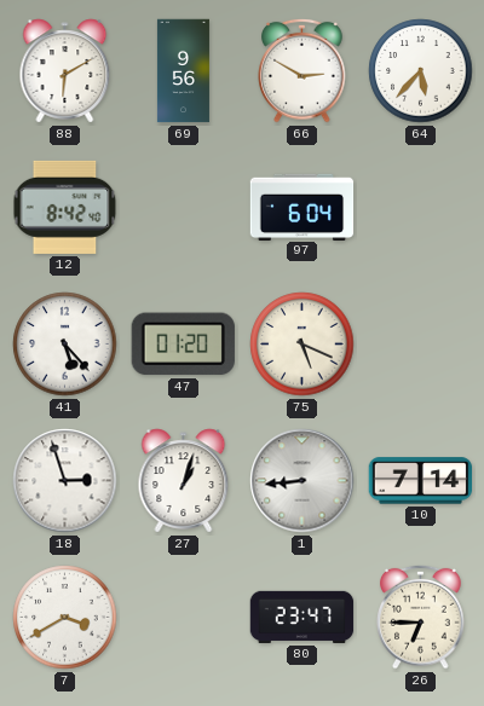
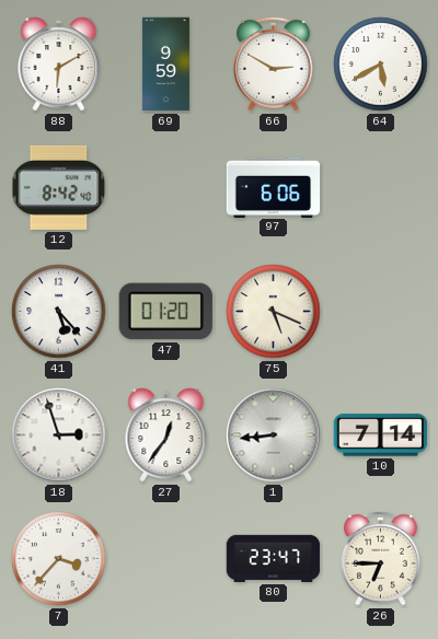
69: 9:56 -> 9:59
64: 5:37 -> 5:40
97: 6:04 -> 6:06
27: 1:03 -> 12:36
7: 3:40 -> 3:37
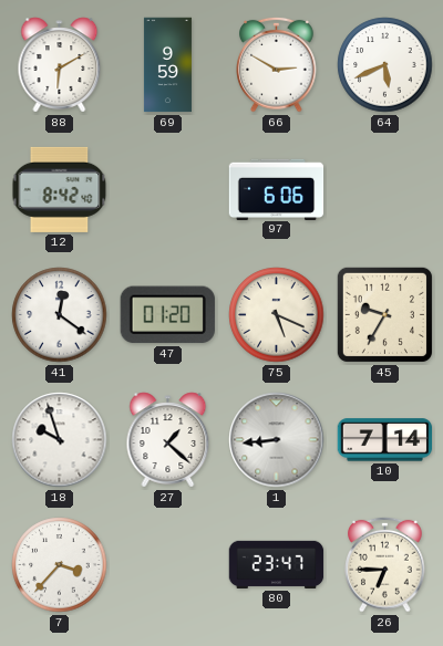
64: 5:40 -> 5:41
41: 5:23 -> 12:21
45: none -> 9:35
18: 2:57 -> 9:57
27: 12:36 -> 1:22
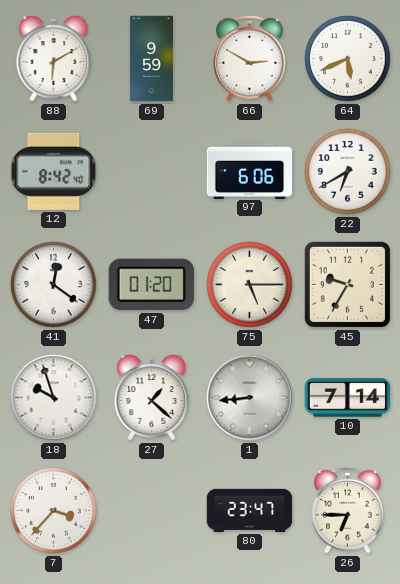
22: none -> 6:40
75: 5:19 -> 5:15
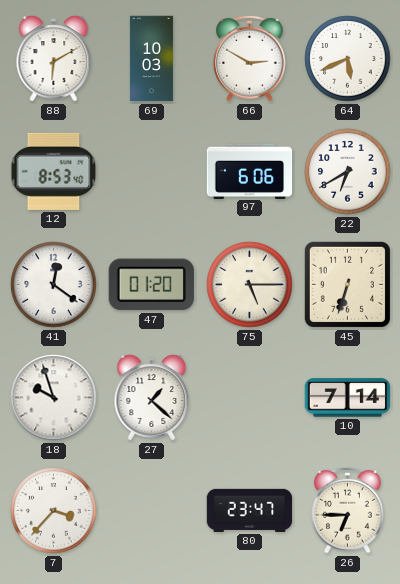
69: 9:59 -> 10:03
12: 8:42 -> 8:53
45: 9:35 -> 6:33
1: 8:44 -> none
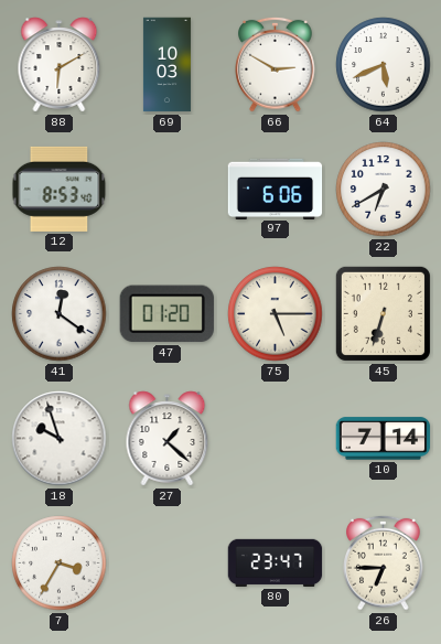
7: 3:37 -> 3:35
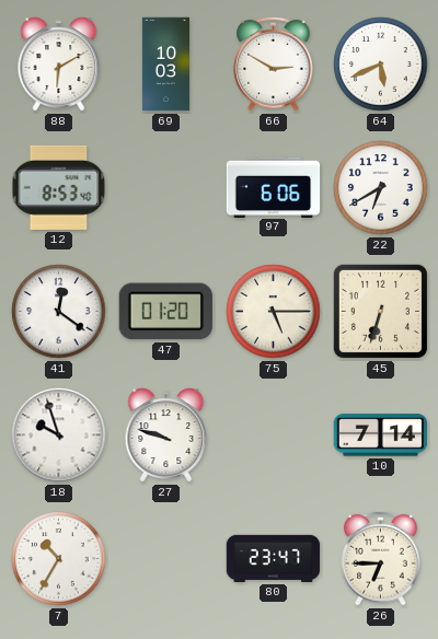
27: 1:22 -> 9:48
7: 3:35 -> 10:35
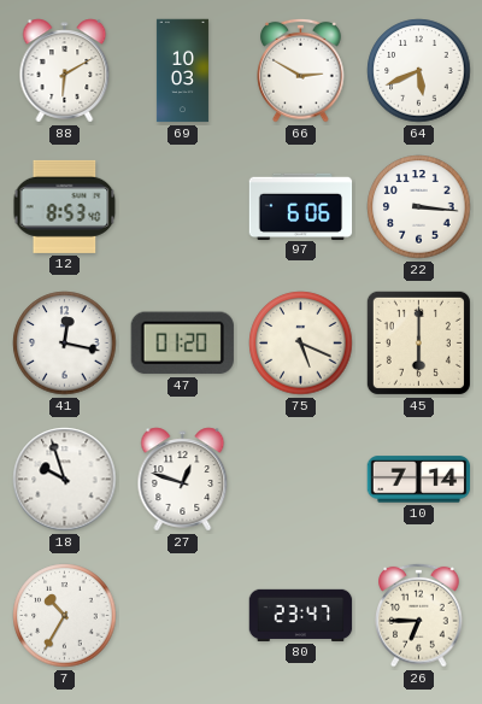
22: 6:40 -> 3:16
41: 12:21 -> 12:17
75: 5:15 -> 5:19
45: 6:33 -> 6:00
27: 9:48 -> 12:48
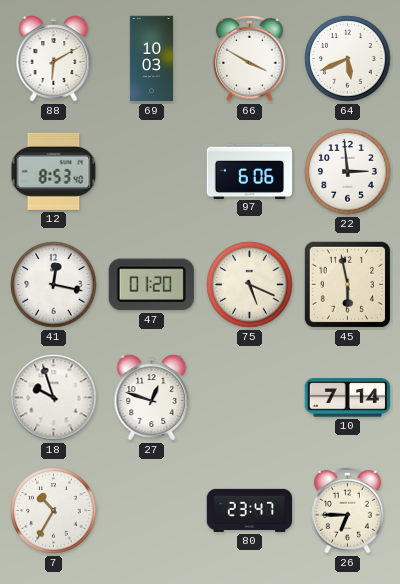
66: 2:50 -> 3:50
22: 3:16 -> 2:59
45: 6:00 -> 5:58
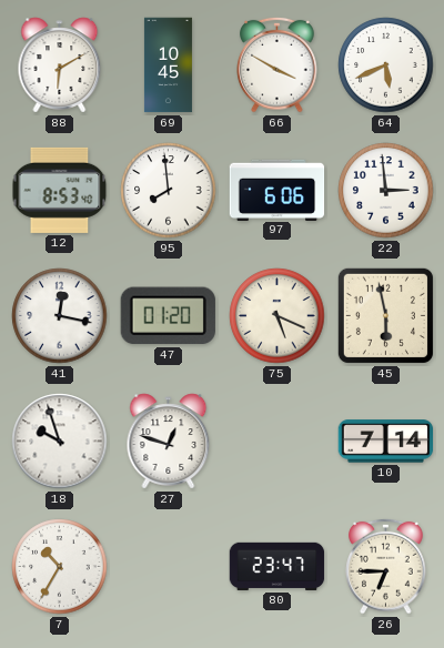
69: 10:03 -> 10:45
95: none -> 7:59
